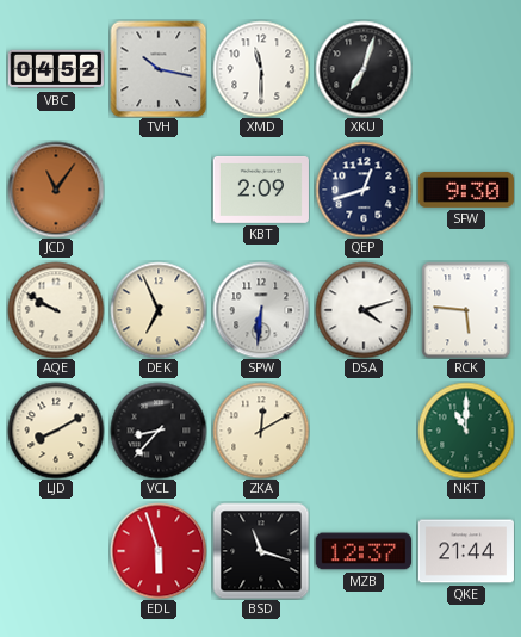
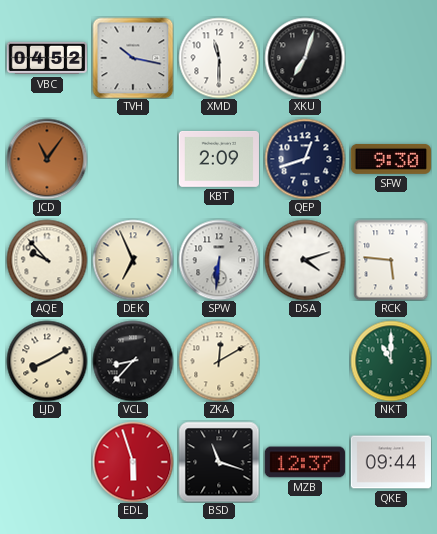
AQE: 9:50 -> 9:53
QKE: 21:44 -> 09:44
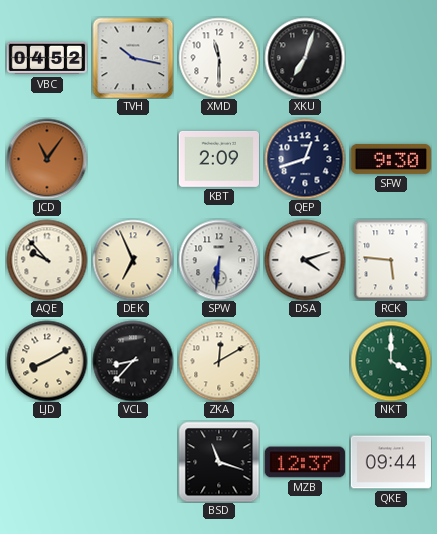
NKT: 11:00 -> 4:00
EDL: 5:57 -> none
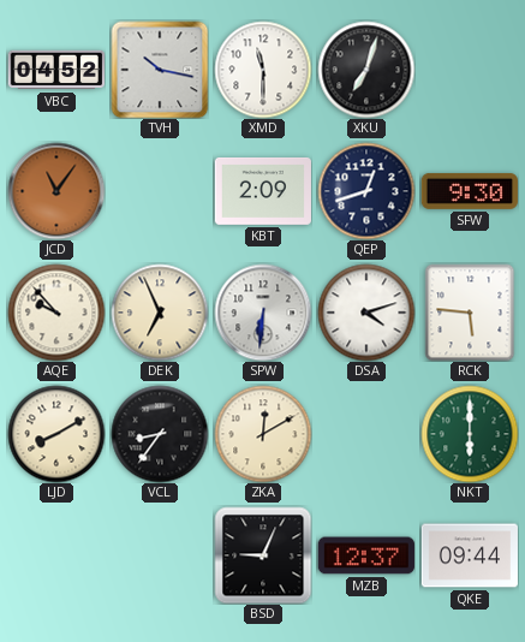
VCL: 8:37 -> 8:36
NKT: 4:00 -> 6:00
BSD: 11:18 -> 9:04
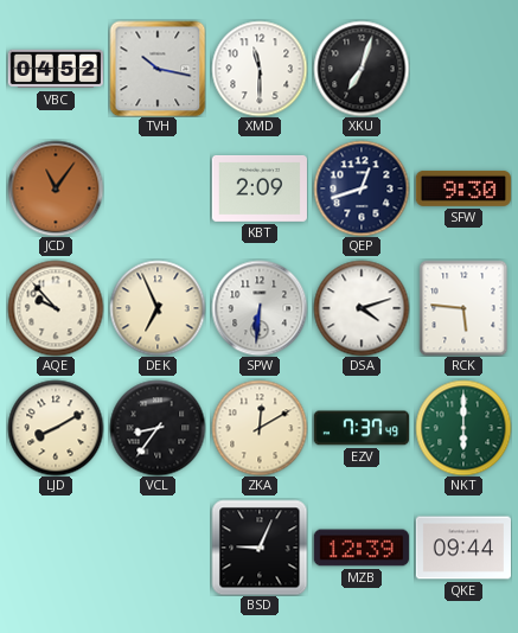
EZV: none -> 7:37
MZB: 12:37 -> 12:39
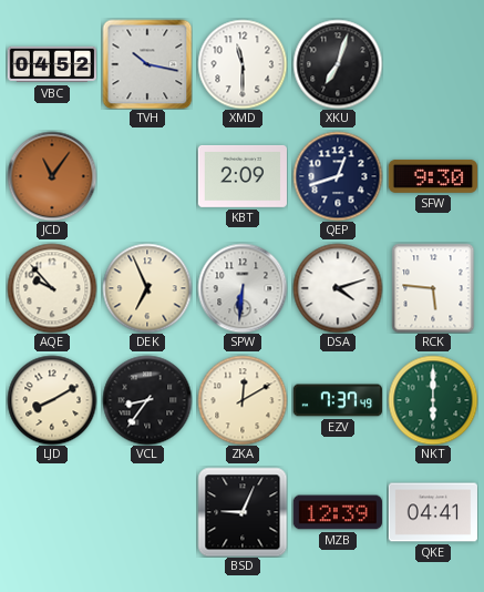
QKE: 09:44 -> 04:41
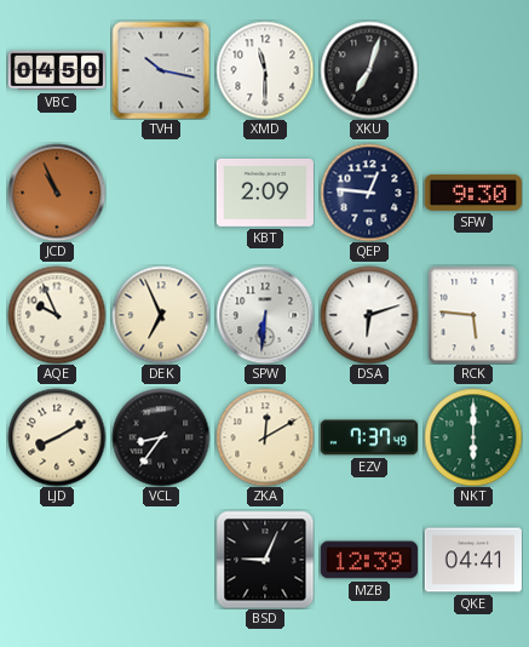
VBC: 04:52 -> 04:50
JCD: 11:06 -> 10:56
QEP: 12:42 -> 12:46
AQE: 9:53 -> 9:56
DSA: 4:12 -> 6:12
